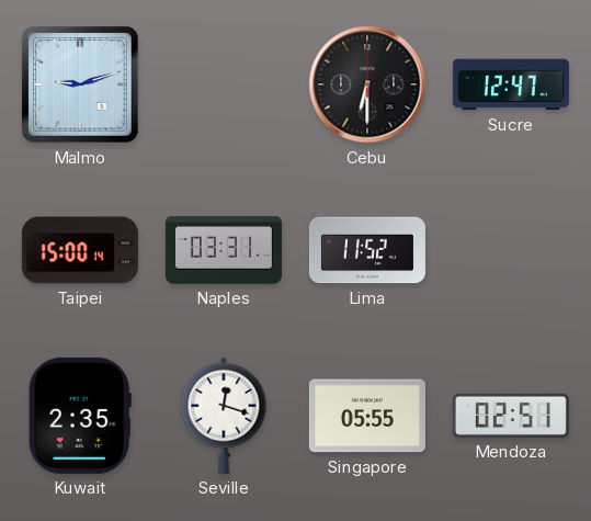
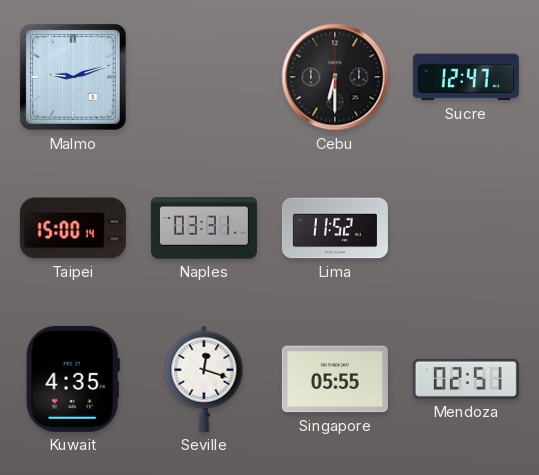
Kuwait: 2:35 -> 4:35
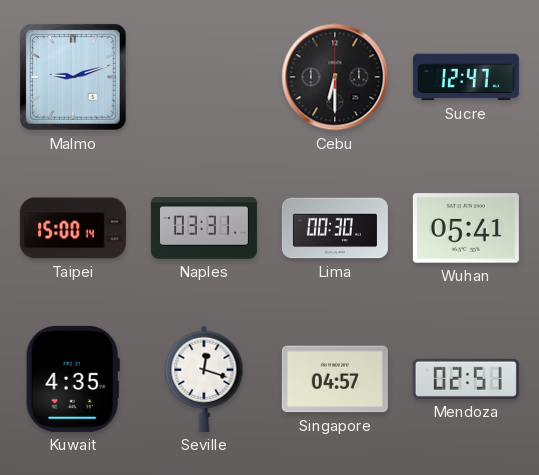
Lima: 11:52 -> 00:30
Wuhan: none -> 05:41
Singapore: 05:55 -> 04:57
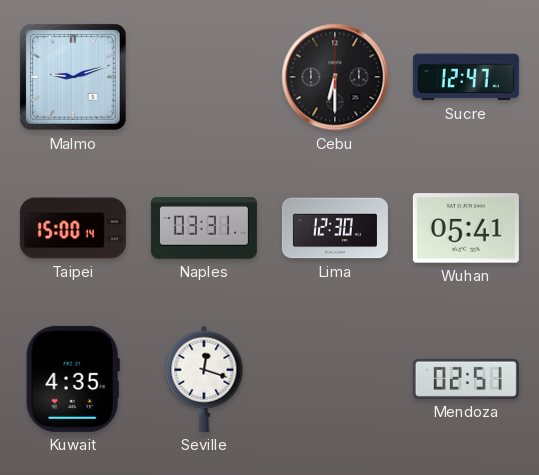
Lima: 00:30 -> 12:30
Singapore: 04:57 -> none
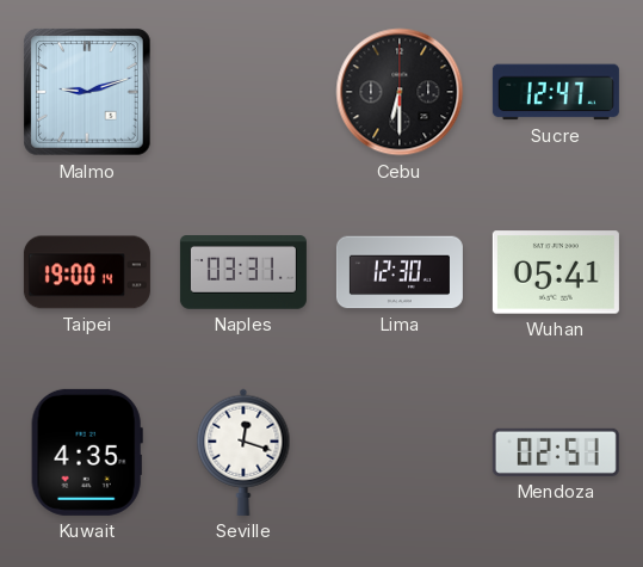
Taipei: 15:00 -> 19:00
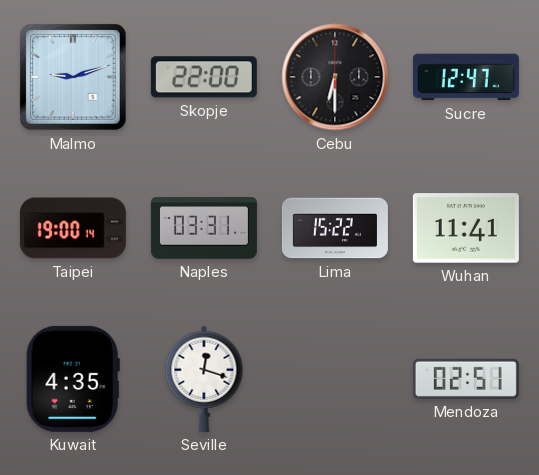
Skopje: none -> 22:00
Lima: 12:30 -> 15:22
Wuhan: 05:41 -> 11:41
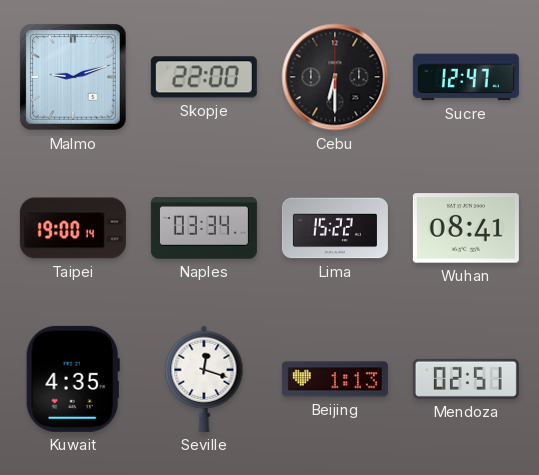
Naples: 03:31 -> 03:34
Wuhan: 11:41 -> 08:41
Beijing: none -> 1:13
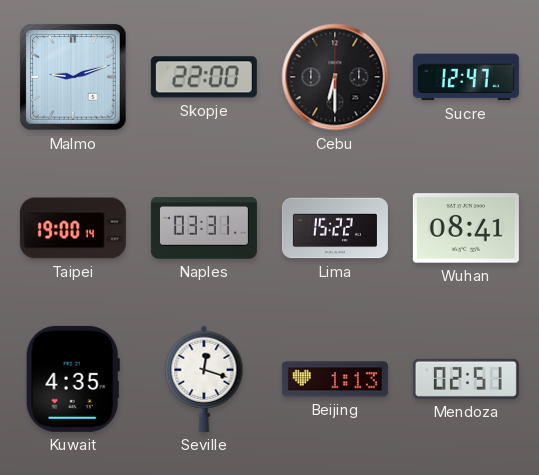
Naples: 03:34 -> 03:31
